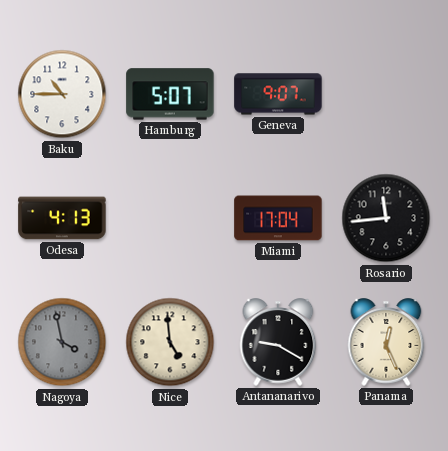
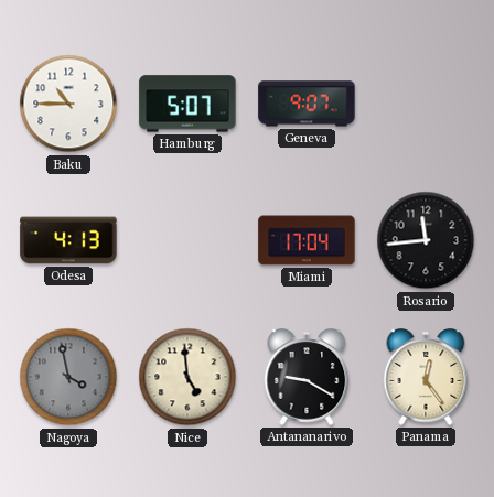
Panama: 12:26 -> 12:24
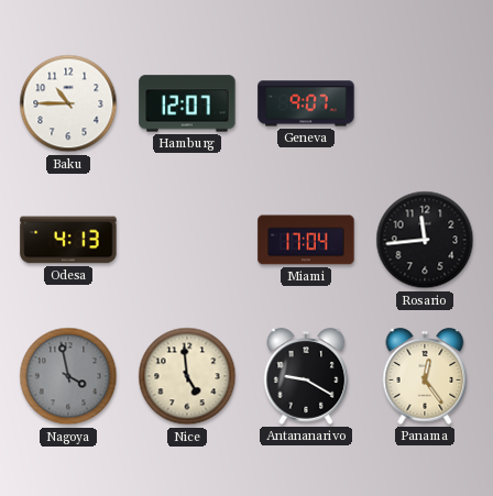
Hamburg: 5:07 -> 12:07
